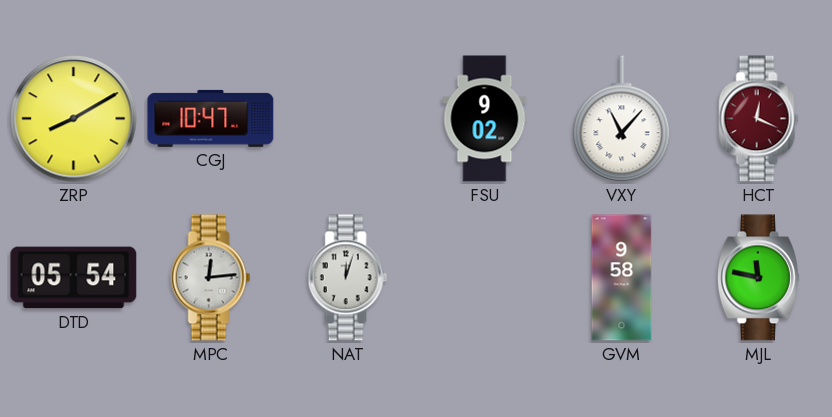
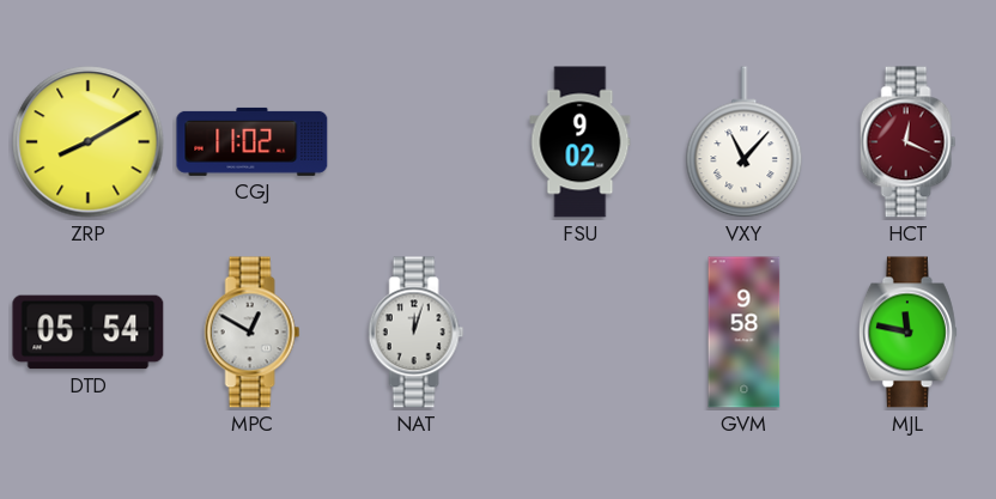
CGJ: 10:47 -> 11:02
MPC: 12:14 -> 12:50
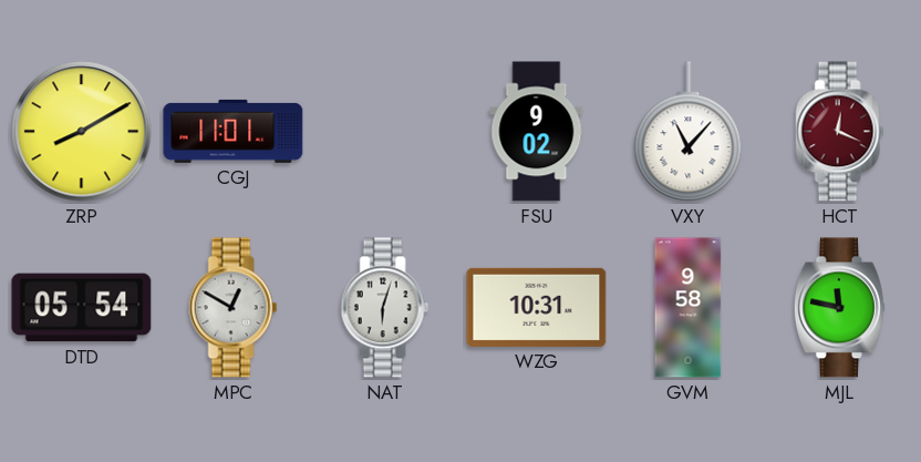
CGJ: 11:02 -> 11:01
NAT: 12:03 -> 6:03
WZG: none -> 10:31
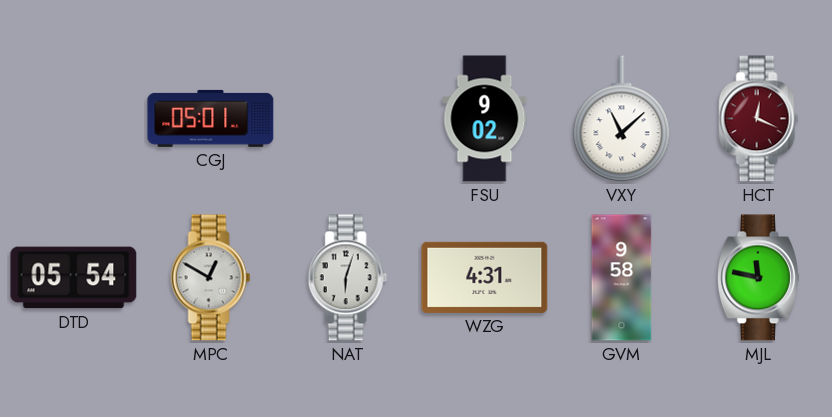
ZRP: 8:10 -> none
CGJ: 11:01 -> 05:01
VXY: 11:07 -> 11:08
WZG: 10:31 -> 4:31
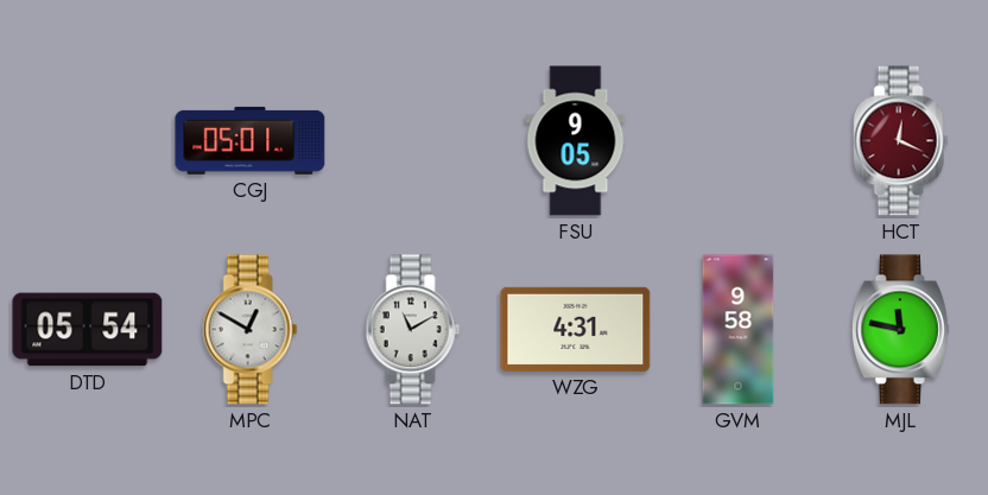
FSU: 9:02 -> 9:05
VXY: 11:08 -> none
NAT: 6:03 -> 11:10
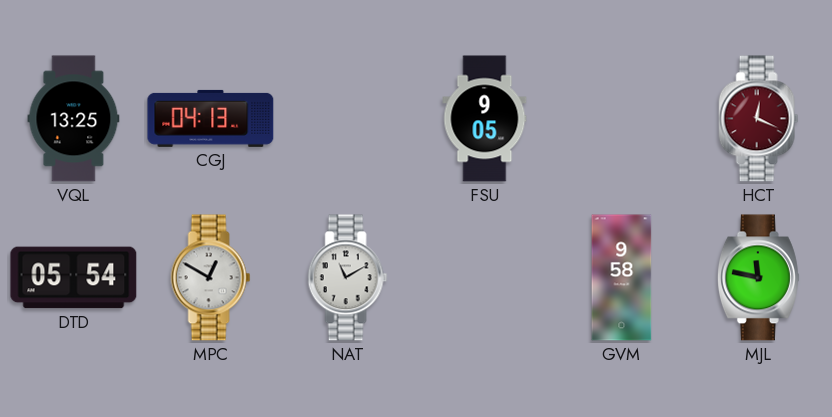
VQL: none -> 13:25
CGJ: 05:01 -> 04:13
WZG: 4:31 -> none
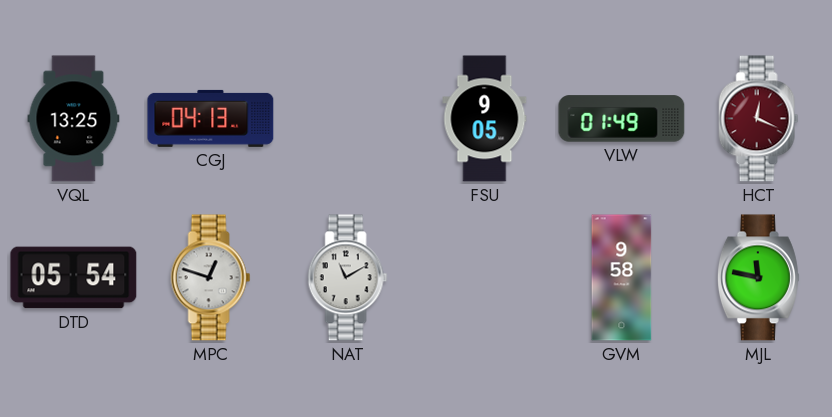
VLW: none -> 01:49
MPC: 12:50 -> 12:48
